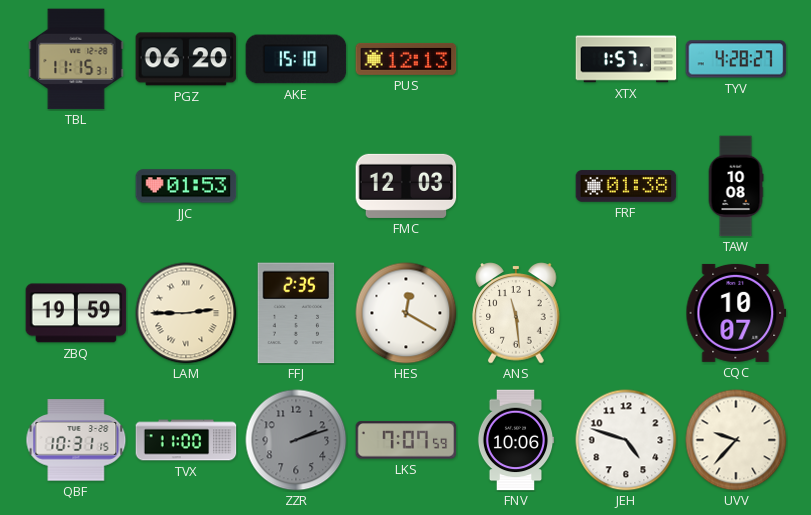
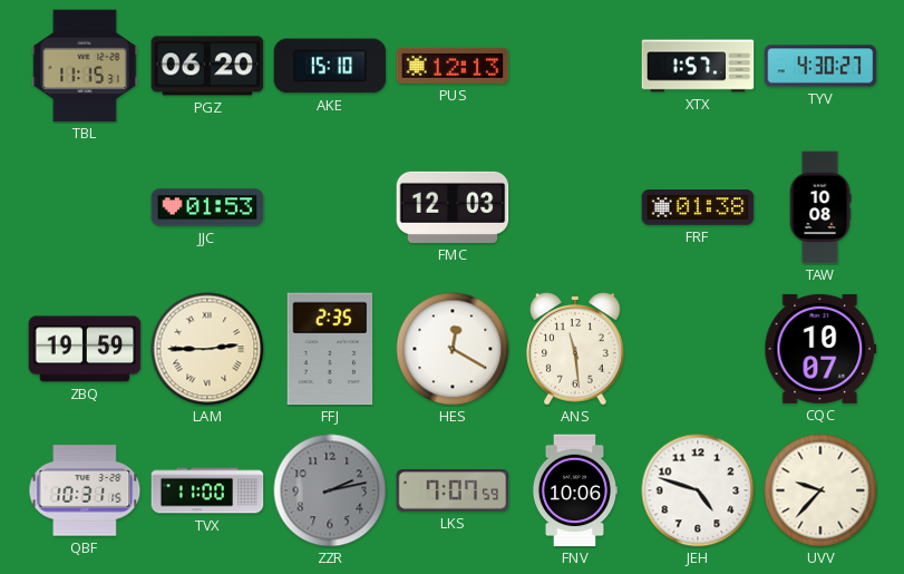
TYV: 4:28 -> 4:30
ZZR: 2:12 -> 2:13
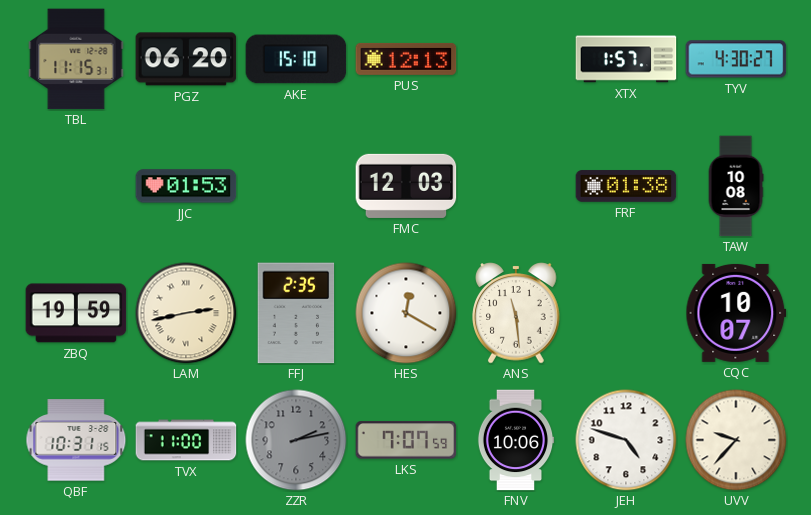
LAM: 2:45 -> 2:43
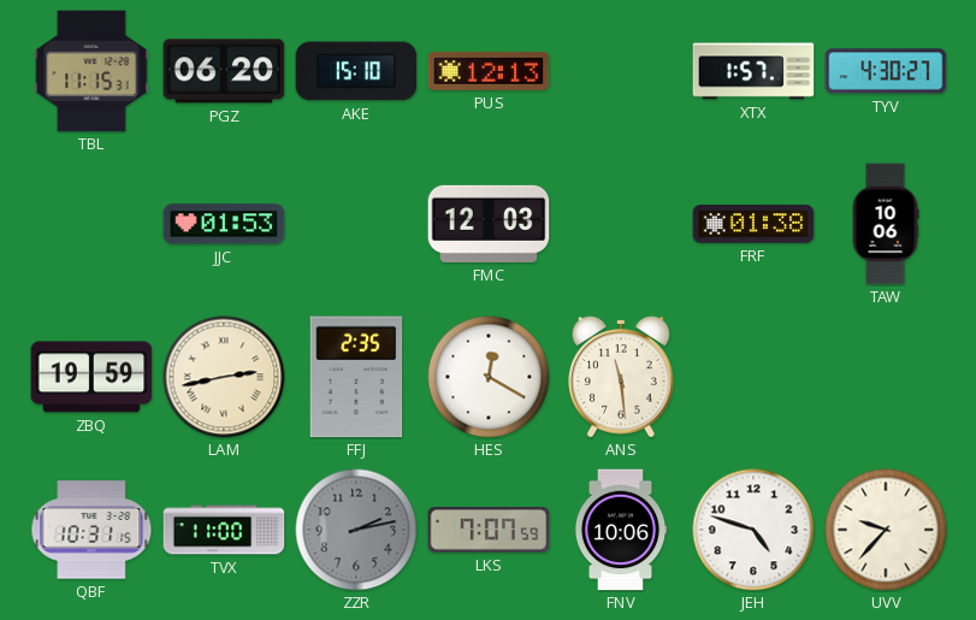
TAW: 10:08 -> 10:06
CQC: 10:07 -> none
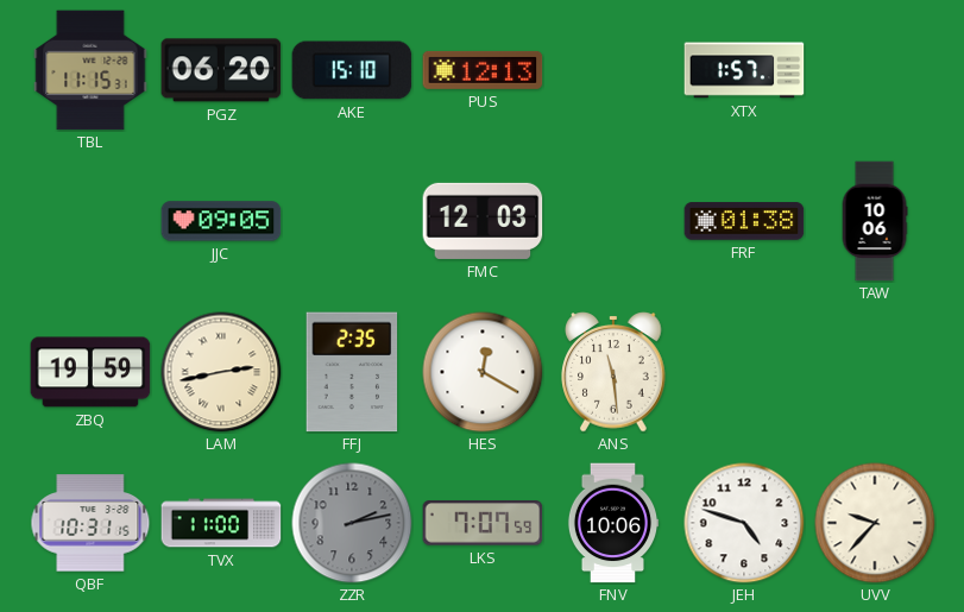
TYV: 4:30 -> none
JJC: 01:53 -> 09:05
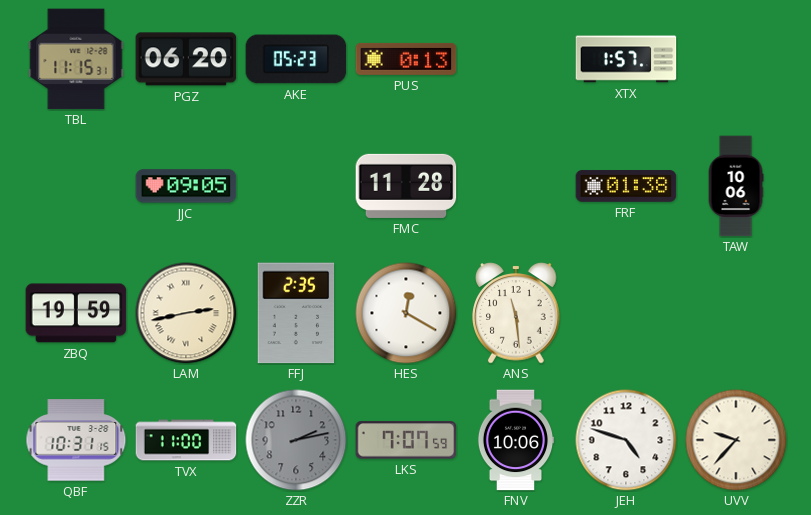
AKE: 15:10 -> 05:23
PUS: 12:13 -> 0:13
FMC: 12:03 -> 11:28
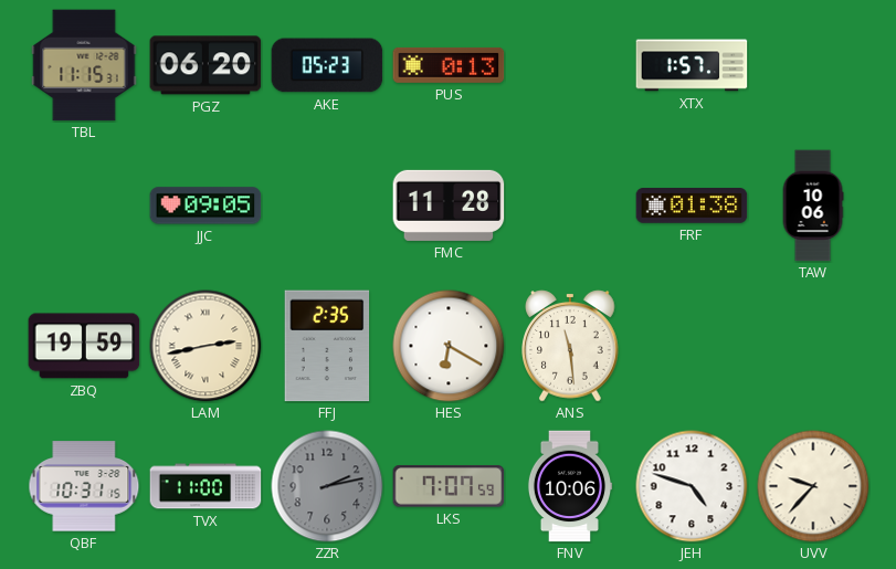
HES: 12:20 -> 6:20
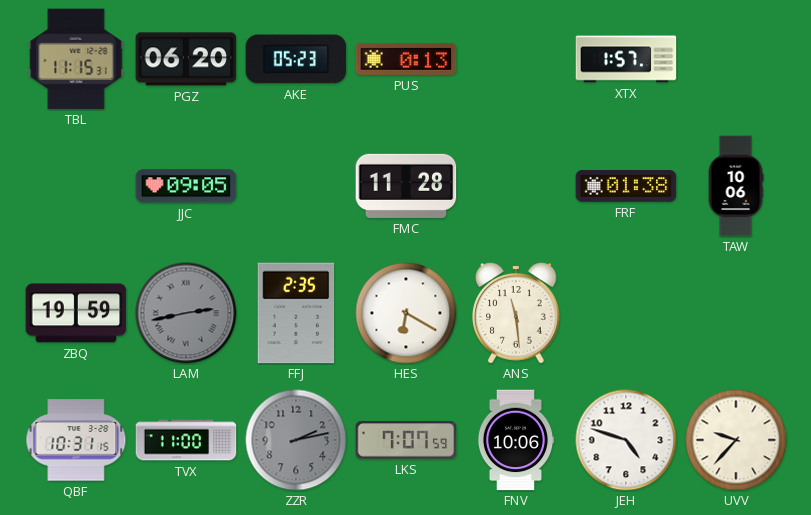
LAM dial: cream -> grey
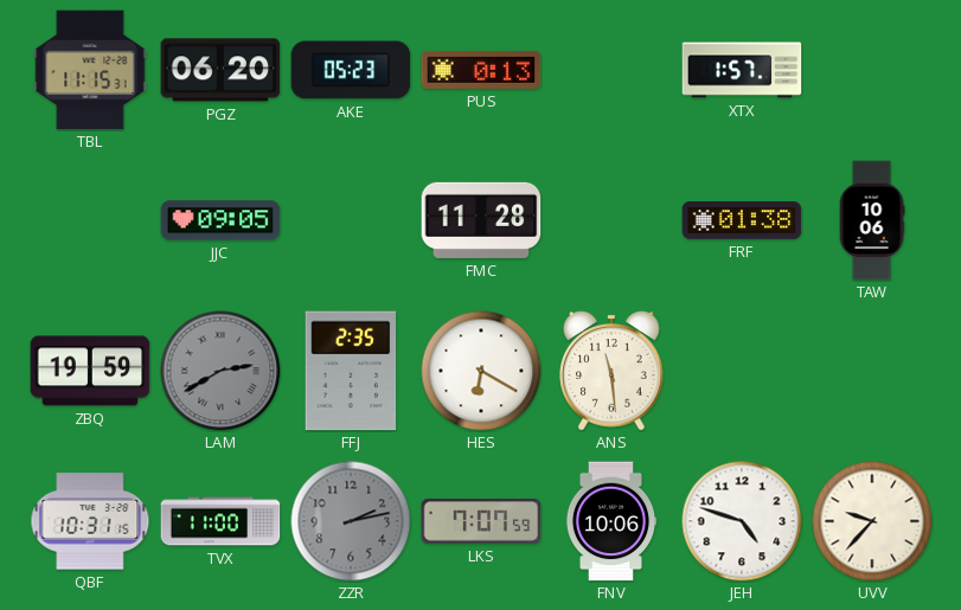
LAM: 2:43 -> 2:40
